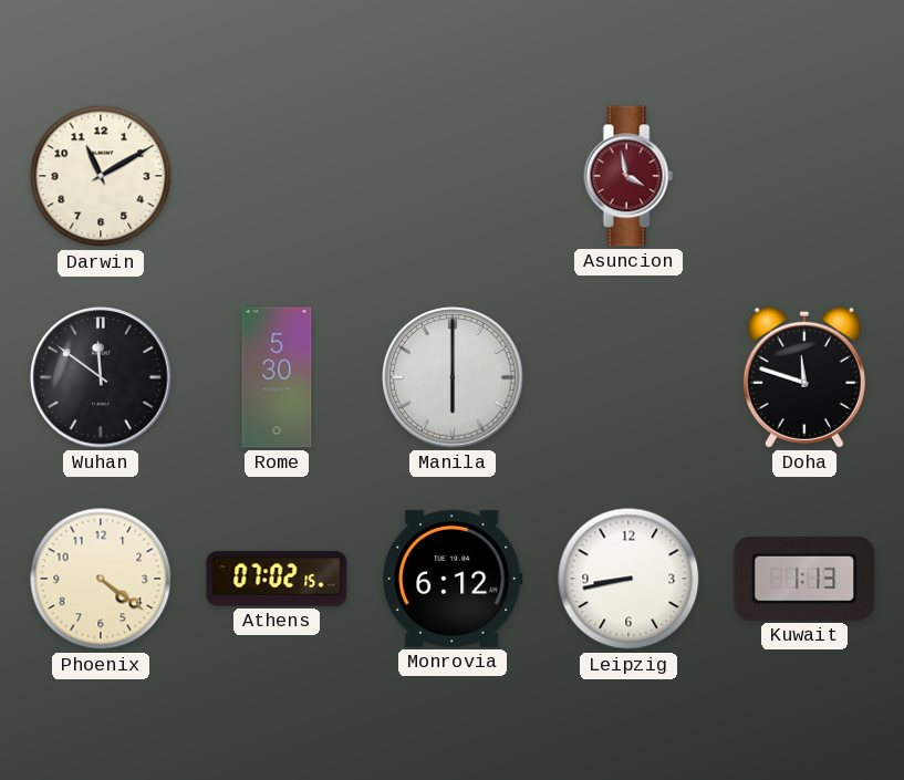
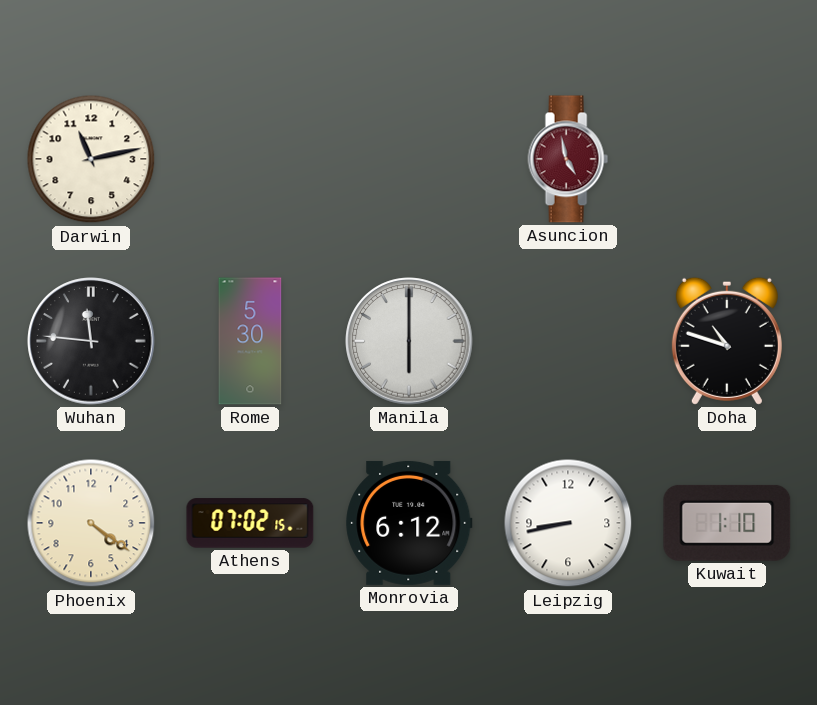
Darwin: 11:10 -> 11:13
Asuncion: 3:58 -> 4:58
Wuhan: 11:51 -> 11:46
Doha: 11:48 -> 10:48
Kuwait: 1:13 -> 1:10
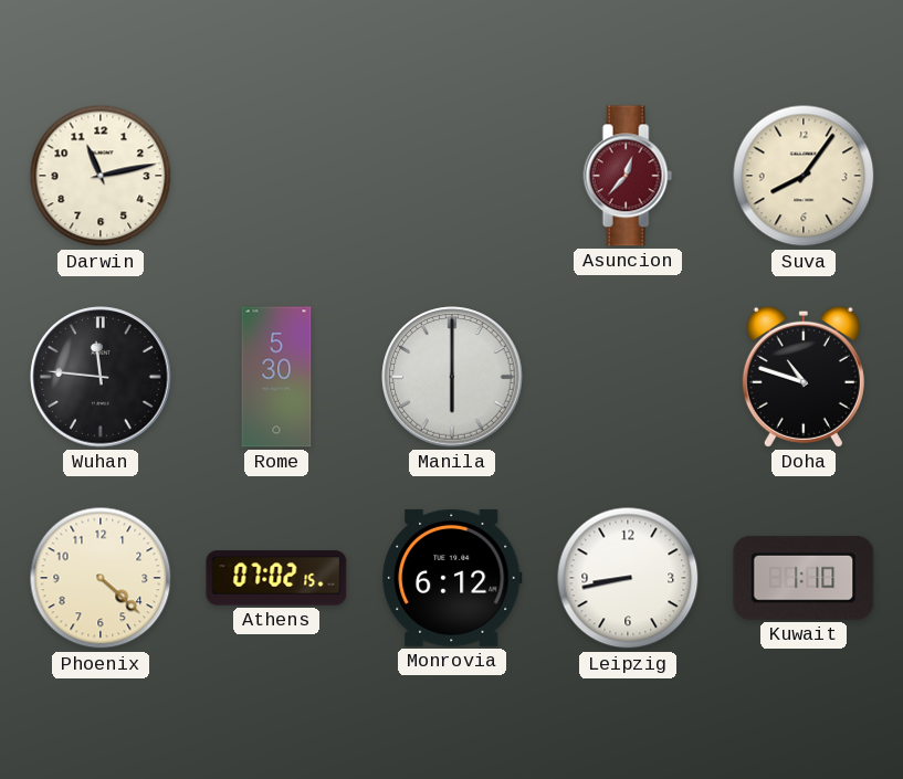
Asuncion: 4:58 -> 12:37
Suva: none -> 8:06
Phoenix: 4:21 -> 4:22
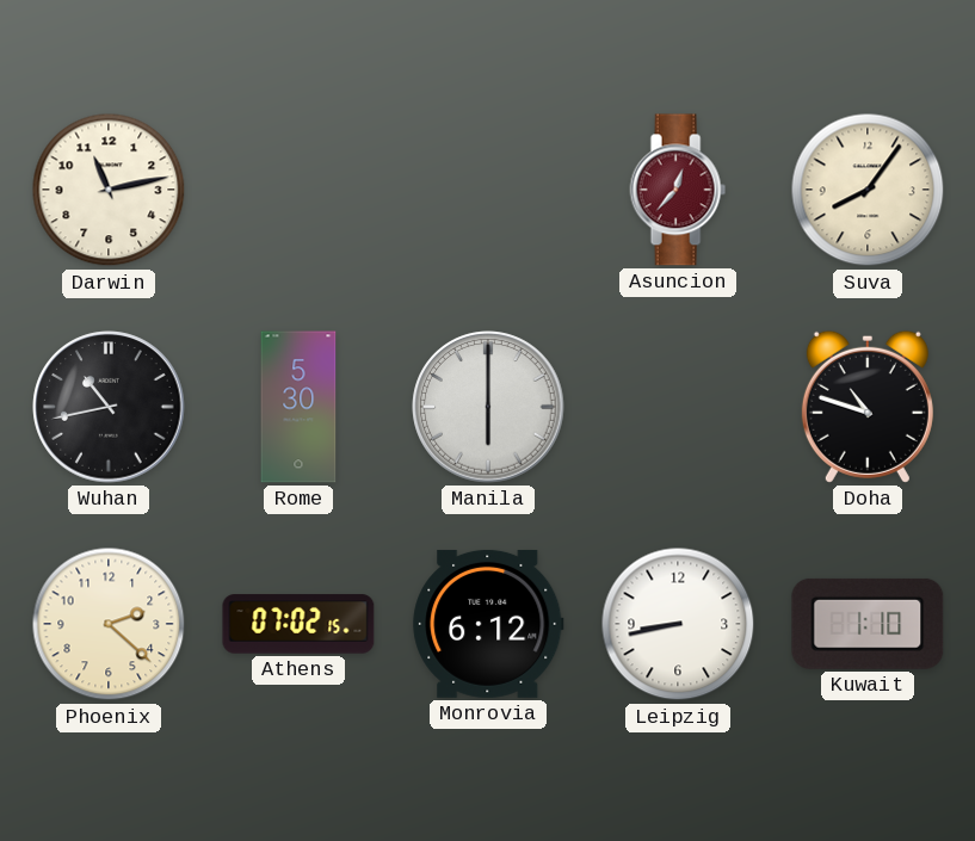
Wuhan: 11:46 -> 10:43
Phoenix: 4:22 -> 2:22
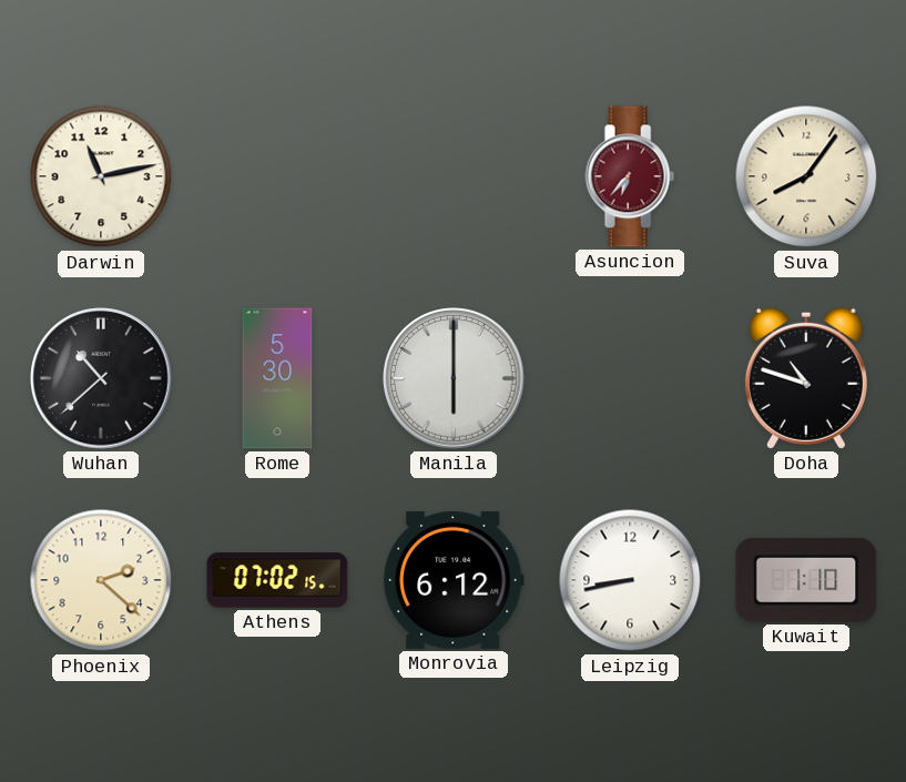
Asuncion: 12:37 -> 6:37
Wuhan: 10:43 -> 10:38
